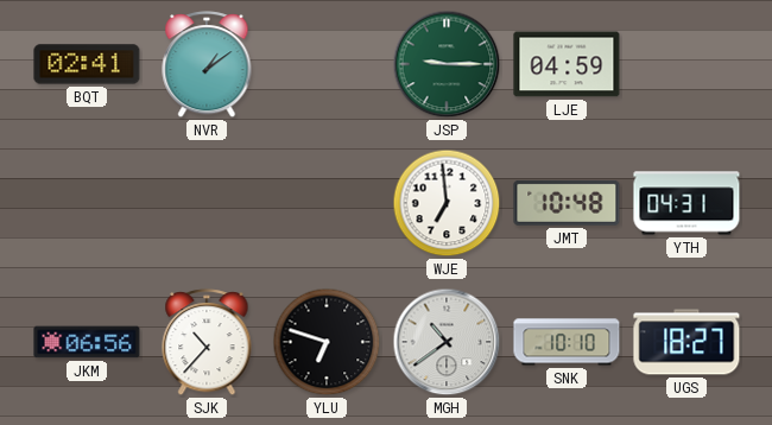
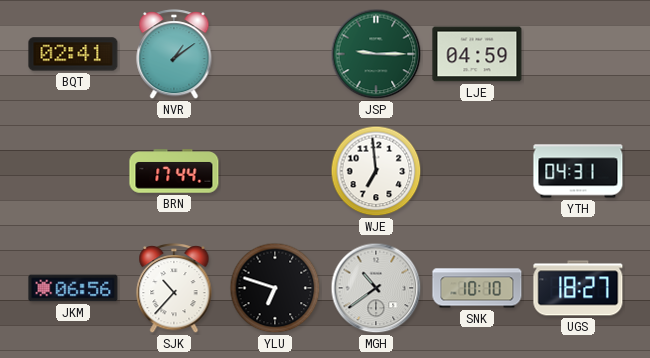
BRN: none -> 17:44
JMT: 10:48 -> none
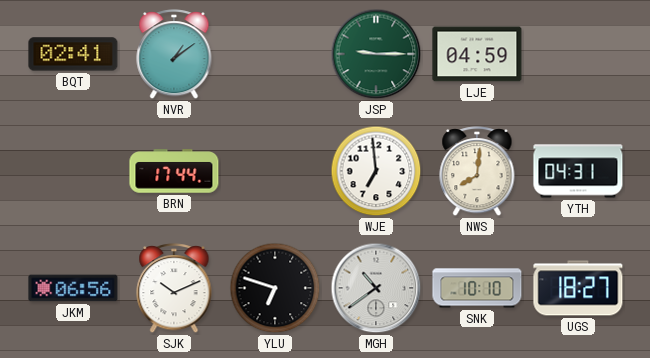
NWS: none -> 8:01
SJK: 10:37 -> 10:11
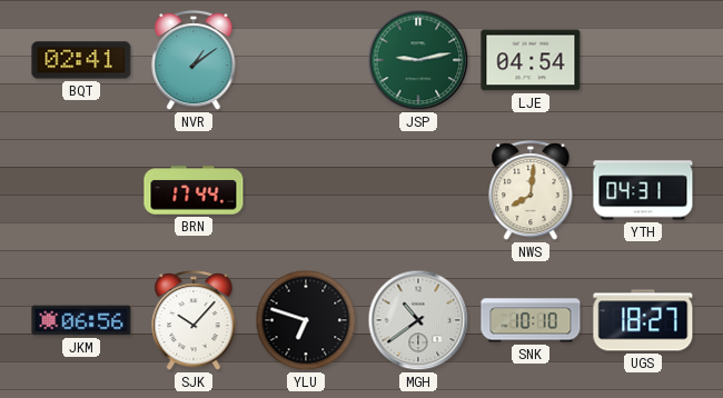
JSP: 9:15 -> 9:13
LJE: 04:59 -> 04:54
WJE: 6:59 -> none
SJK: 10:11 -> 10:07
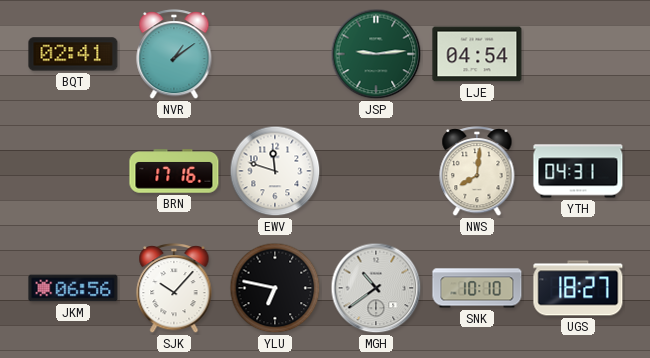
JSP: 9:13 -> 9:14
BRN: 17:44 -> 17:16
EWV: none -> 11:48
YLU: 6:48 -> 6:47
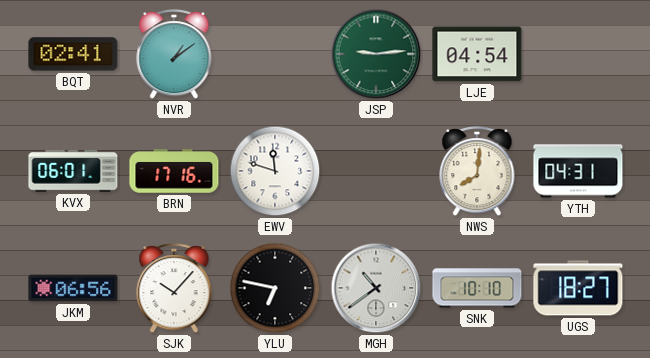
KVX: none -> 06:01
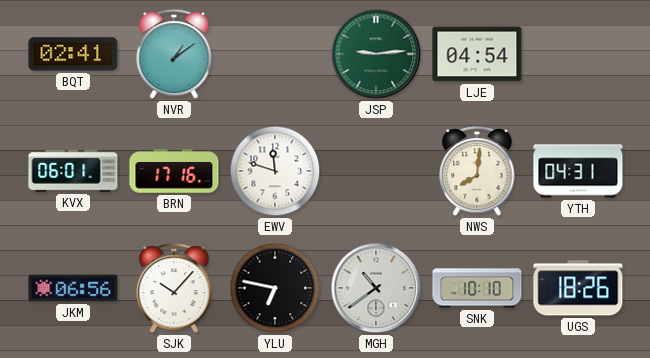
UGS: 18:27 -> 18:26
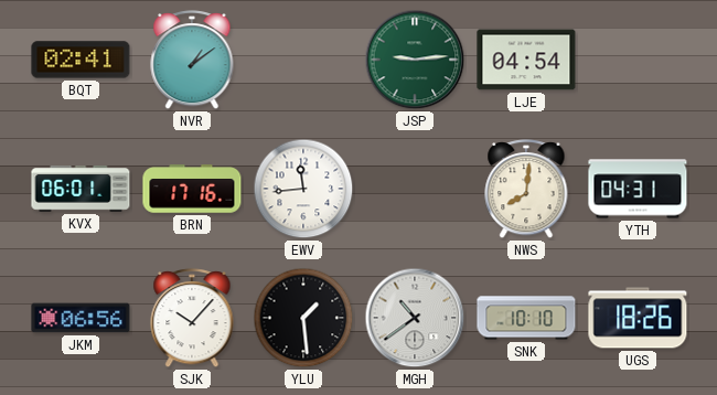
EWV: 11:48 -> 11:44
YLU: 6:47 -> 1:29
